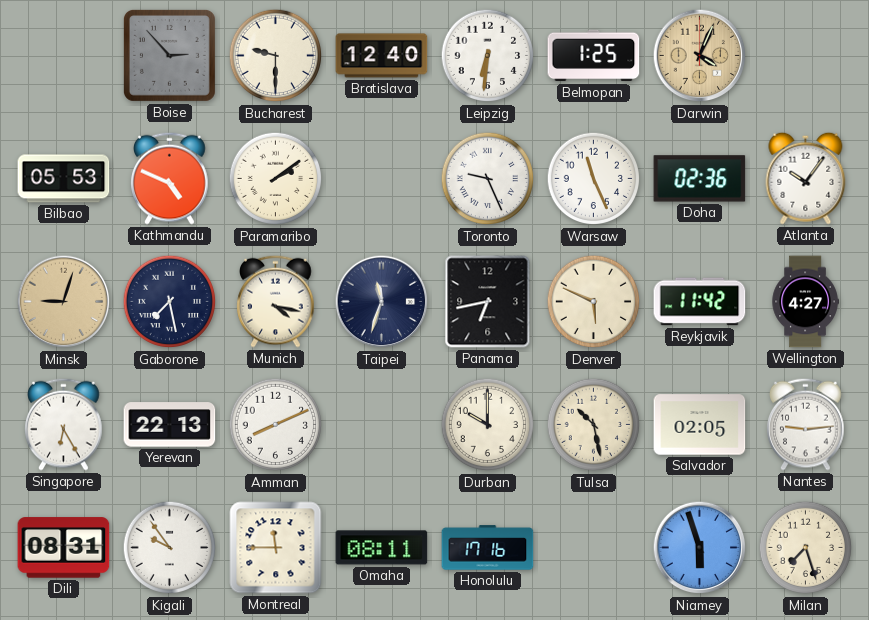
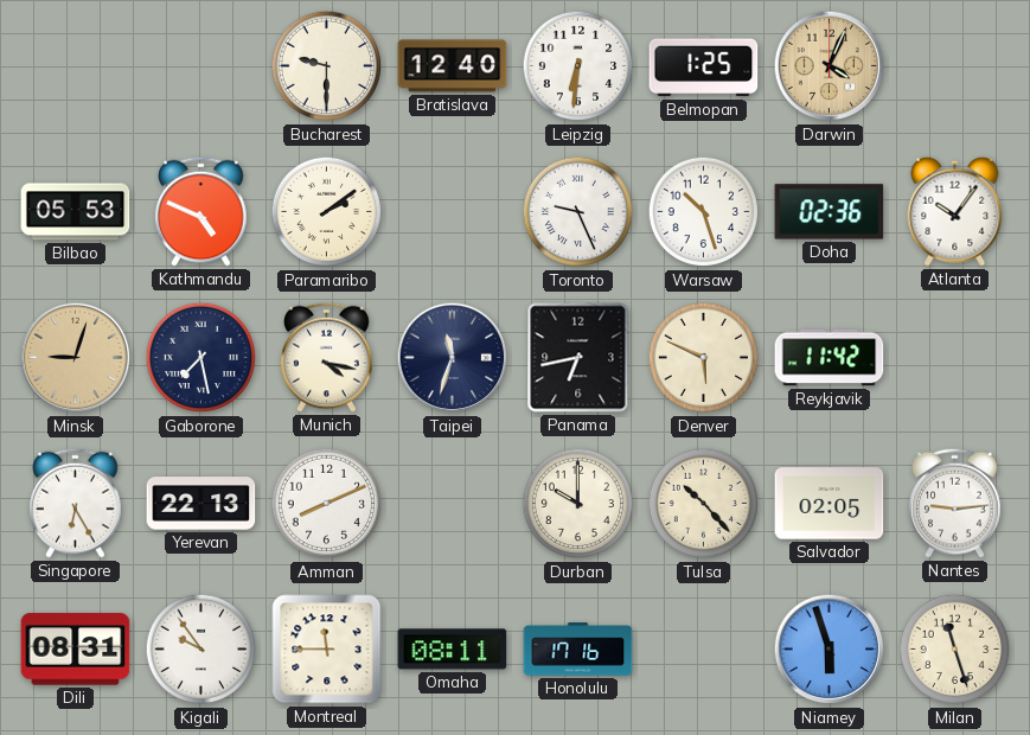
Boise: 2:53 -> none
Warsaw: 11:26 -> 10:27
Wellington: 4:27 -> none
Tulsa: 10:28 -> 10:23
Milan: 7:27 -> 11:27
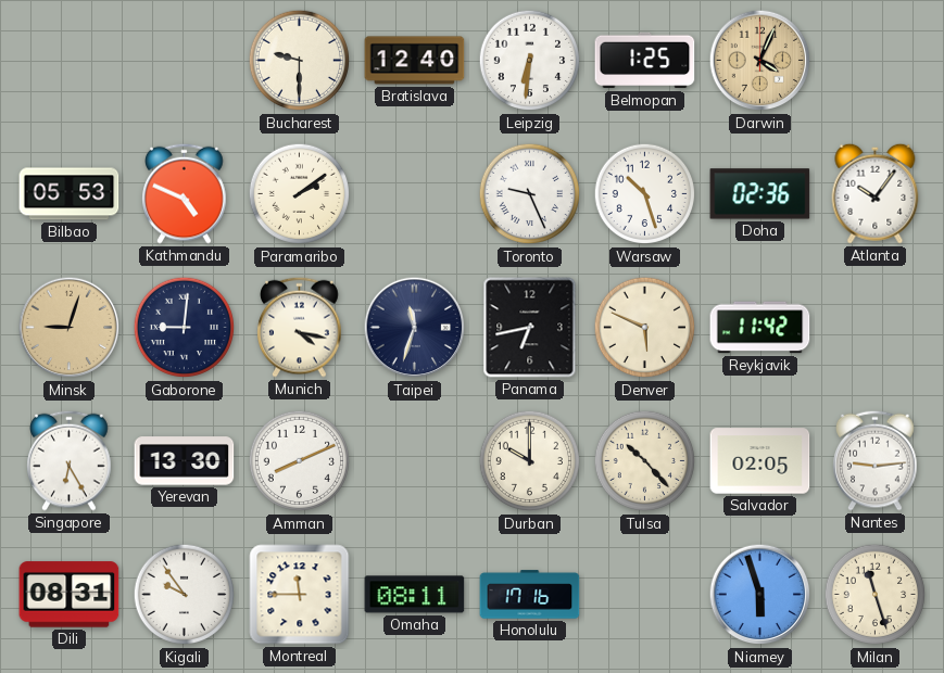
Gaborone: 7:28 -> 9:01
Yerevan: 22:13 -> 13:30
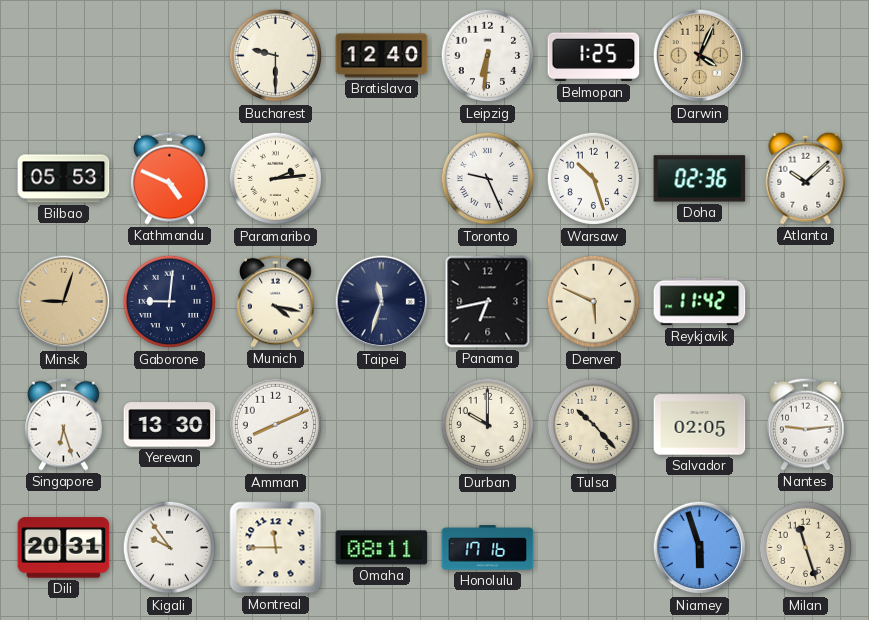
Paramaribo: 2:09 -> 2:14
Atlanta: 10:06 -> 10:08
Singapore: 6:25 -> 6:27
Dili: 08:31 -> 20:31
